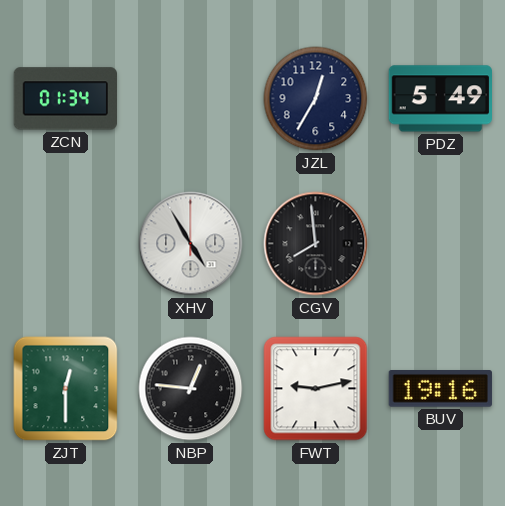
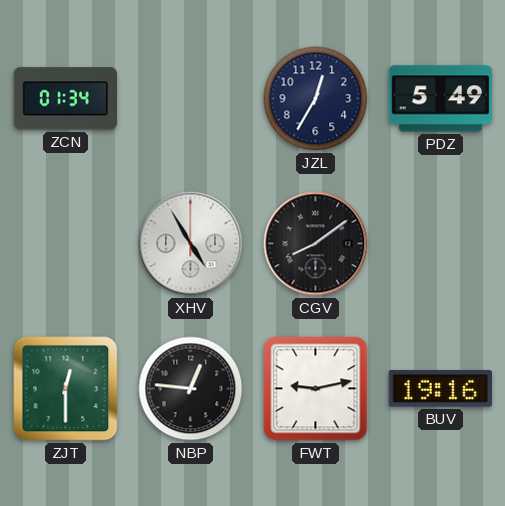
CGV: 7:59 -> 8:09
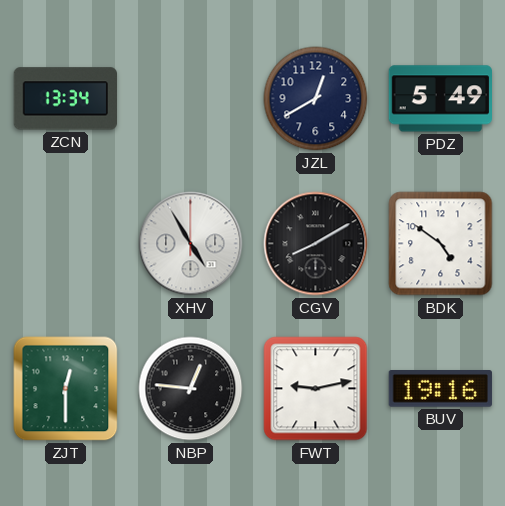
ZCN: 01:34 -> 13:34
JZL: 12:35 -> 12:40
CGV: 8:09 -> 8:10
BDK: none -> 4:51
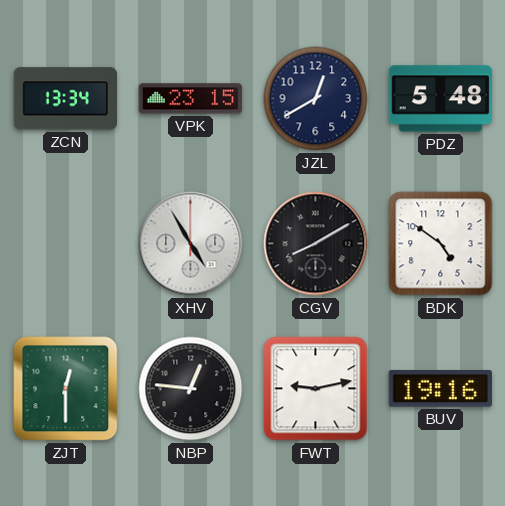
VPK: none -> 23:15
PDZ: 5:49 -> 5:48
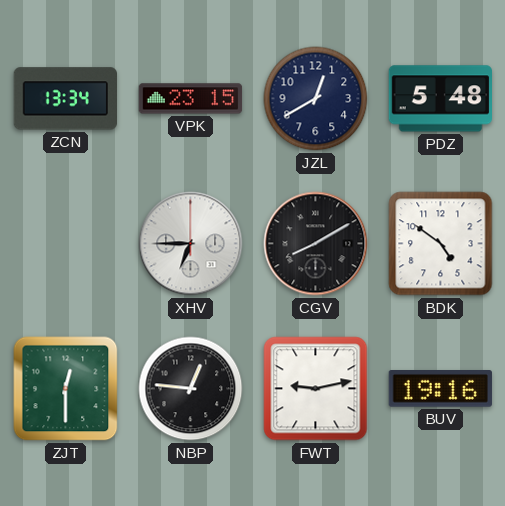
XHV: 4:55 -> 6:45
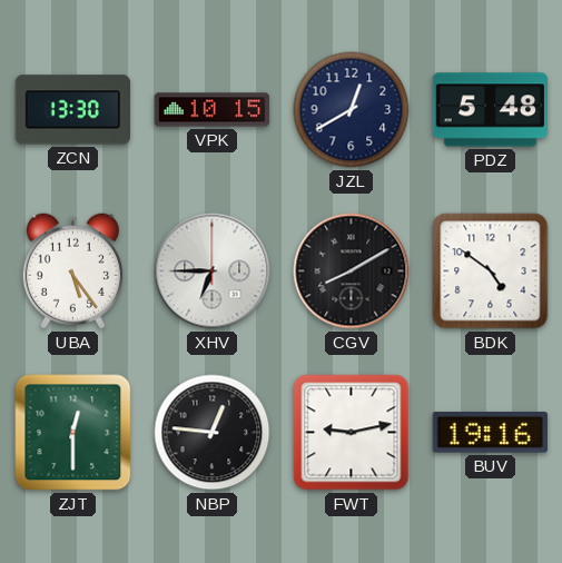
ZCN: 13:34 -> 13:30
VPK: 23:15 -> 10:15
UBA: none -> 5:24
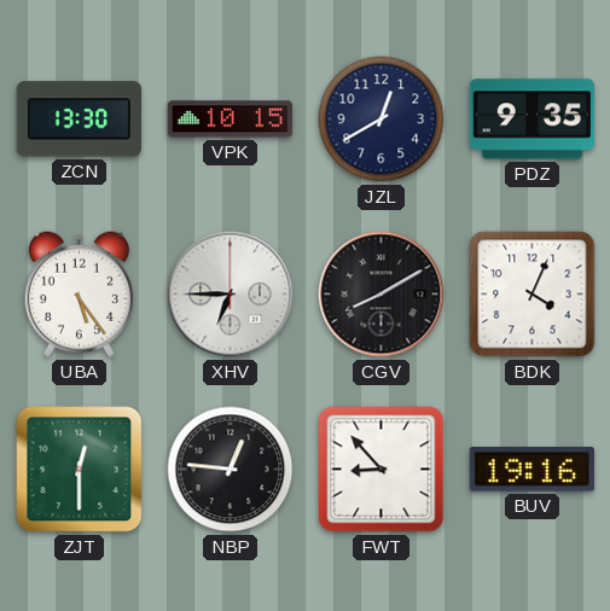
PDZ: 5:48 -> 9:35
BDK: 4:51 -> 4:04
FWT: 9:13 -> 8:53
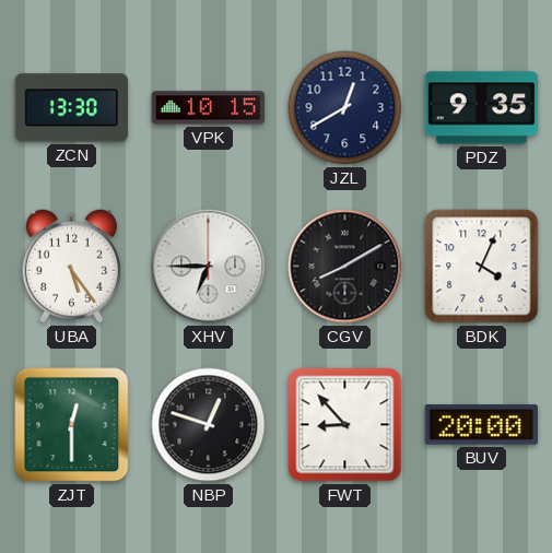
NBP: 12:46 -> 12:48
BUV: 19:16 -> 20:00
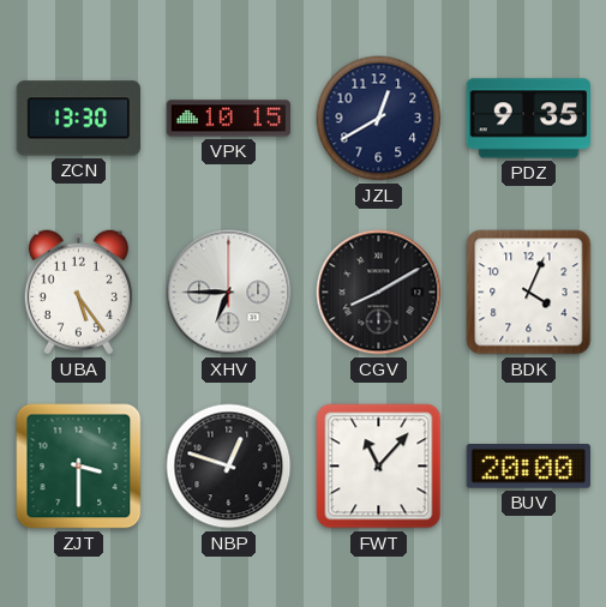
ZJT: 12:30 -> 3:30
FWT: 8:53 -> 11:07
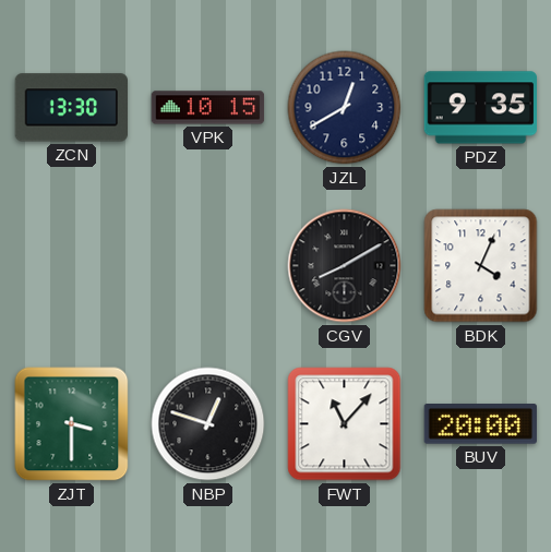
UBA: 5:24 -> none
XHV: 6:45 -> none
